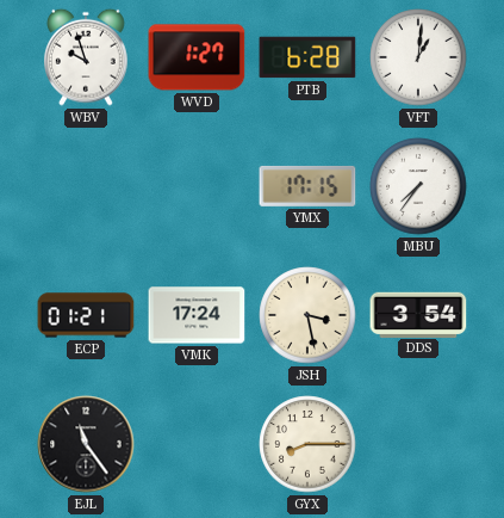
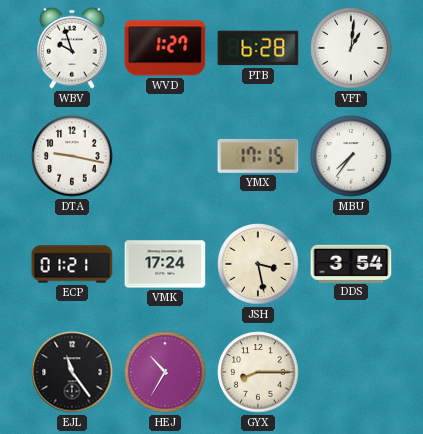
DTA: none -> 9:17
HEJ: none -> 10:35
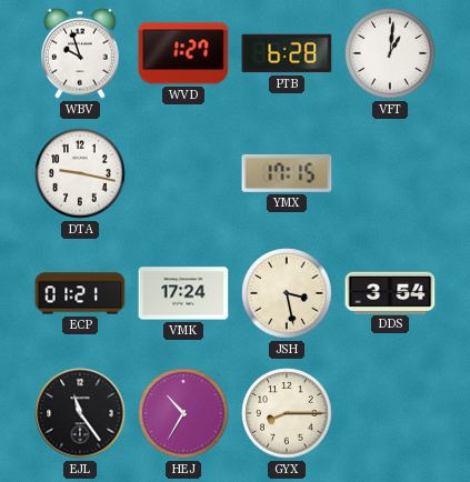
MBU: 7:36 -> none
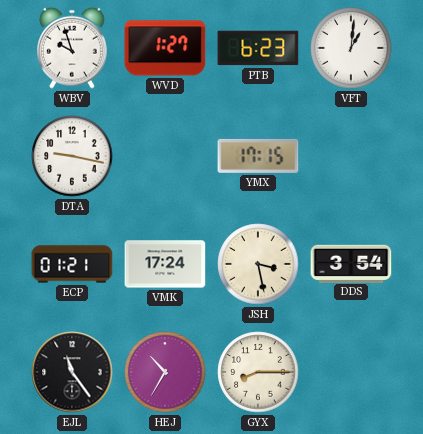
PTB: 6:28 -> 6:23
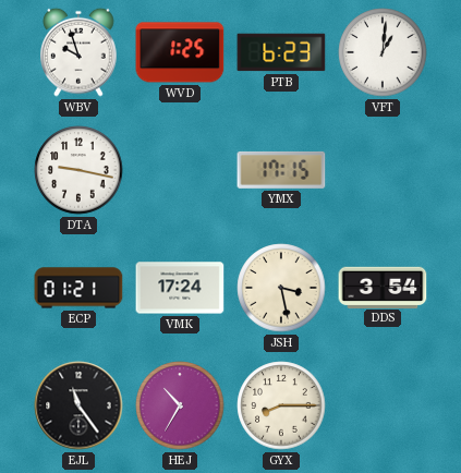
WVD: 1:27 -> 1:25
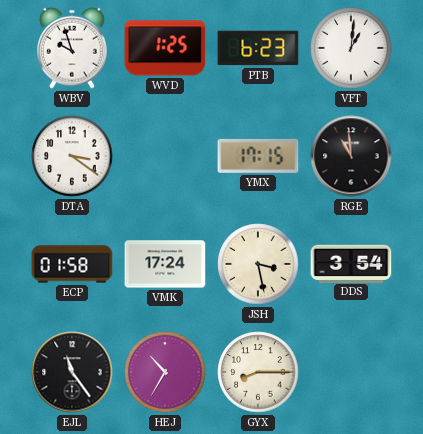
DTA: 9:17 -> 3:21
RGE: none -> 10:59
ECP: 01:21 -> 01:58
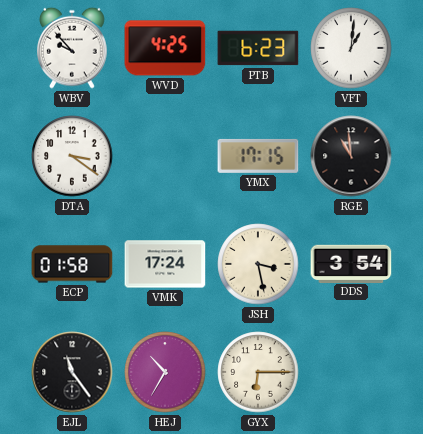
WBV: 9:57 -> 9:53
WVD: 1:25 -> 4:25
GYX: 8:15 -> 6:15
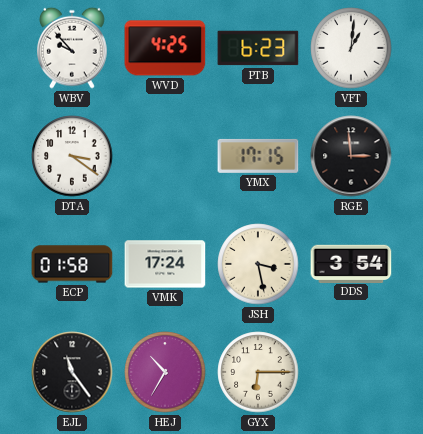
RGE: 10:59 -> 2:59
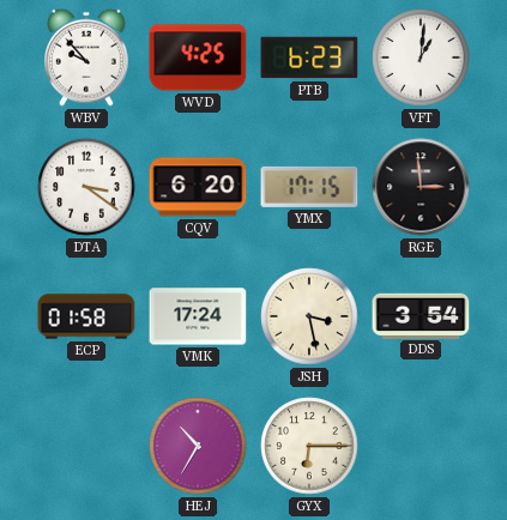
CQV: none -> 6:20
EJL: 11:24 -> none
